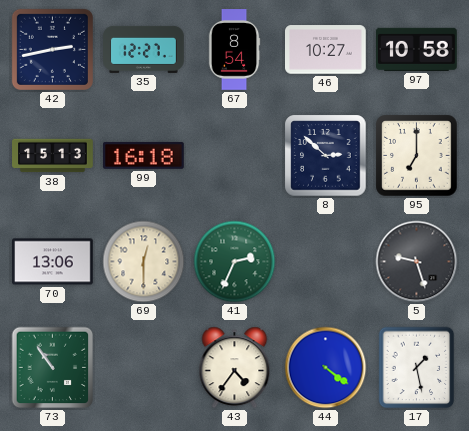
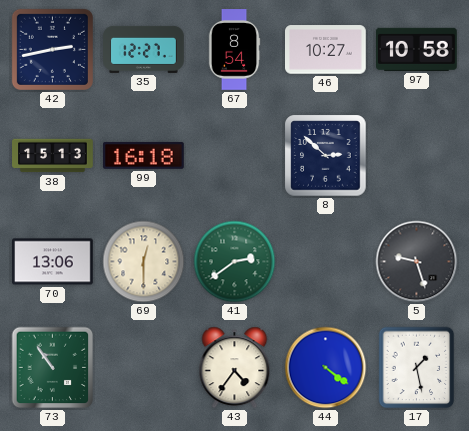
95: 7:00 -> none
41: 2:34 -> 2:39
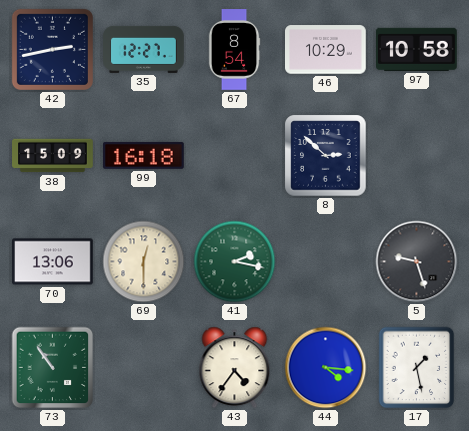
46: 10:27 -> 10:29
38: 15:13 -> 15:09
41: 2:39 -> 2:17
44: 4:21 -> 4:16
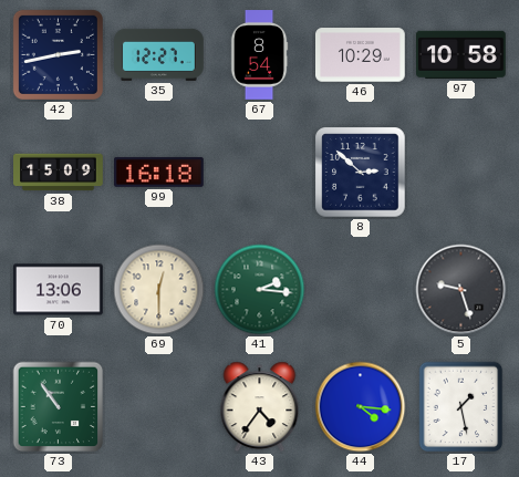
41: 2:17 -> 2:16
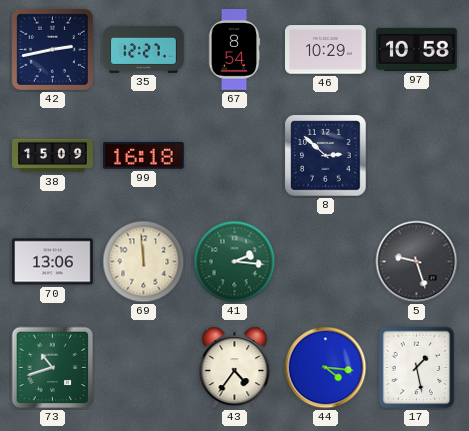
69: 12:30 -> 11:59
73: 10:54 -> 10:42
